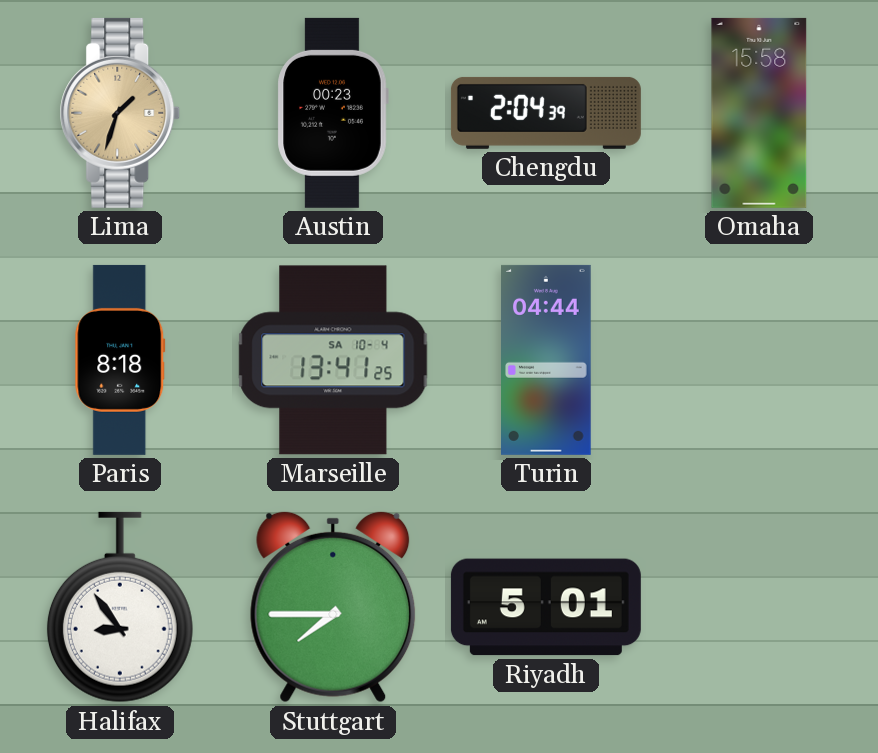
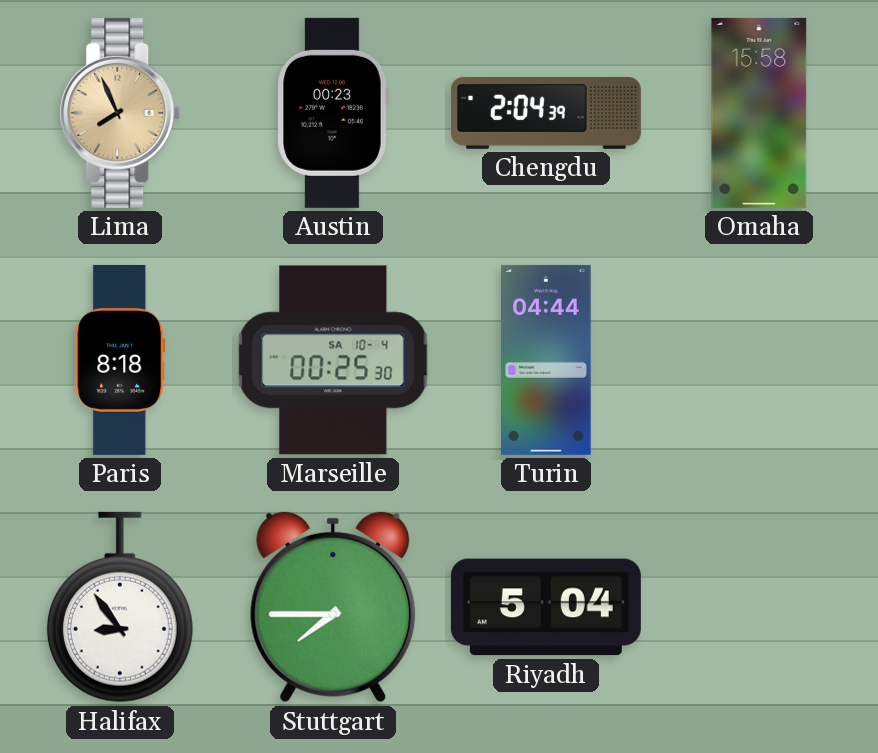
Lima: 1:33 -> 7:56
Marseille: 13:41 -> 00:25
Riyadh: 5:01 -> 5:04
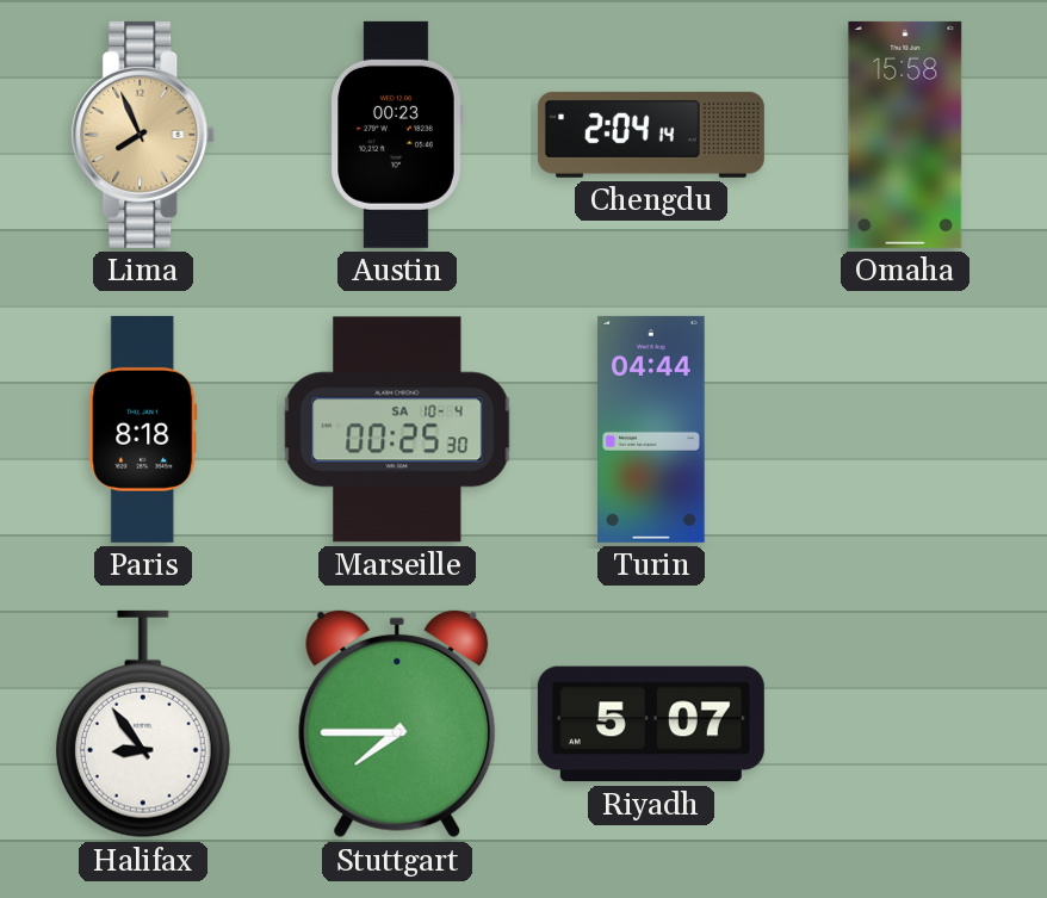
Chengdu: 2:04:39 -> 2:04:14
Riyadh: 5:04 -> 5:07
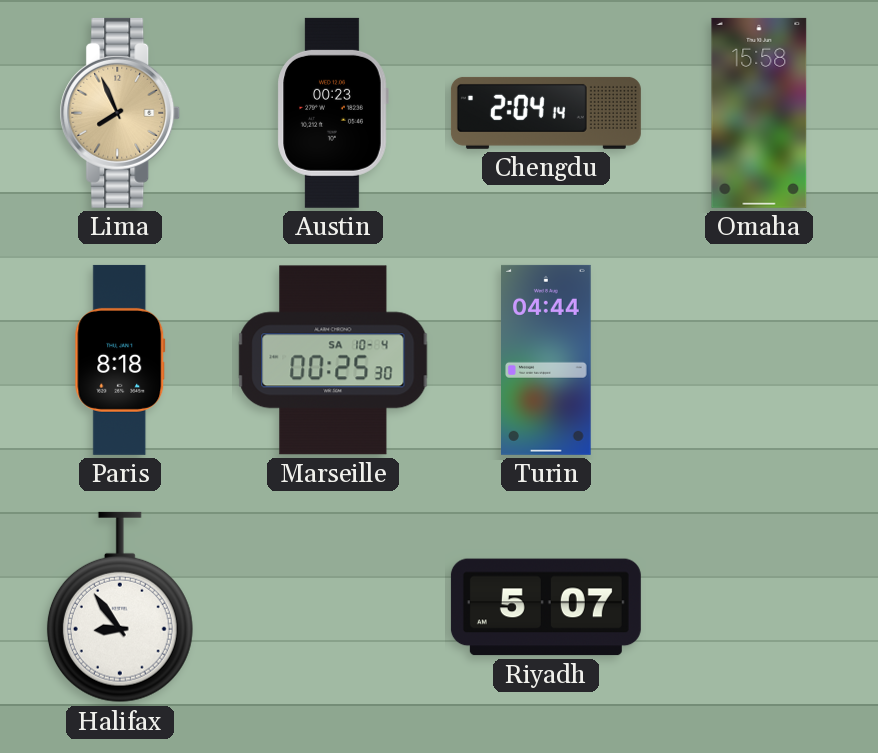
Stuttgart: 7:45 -> none
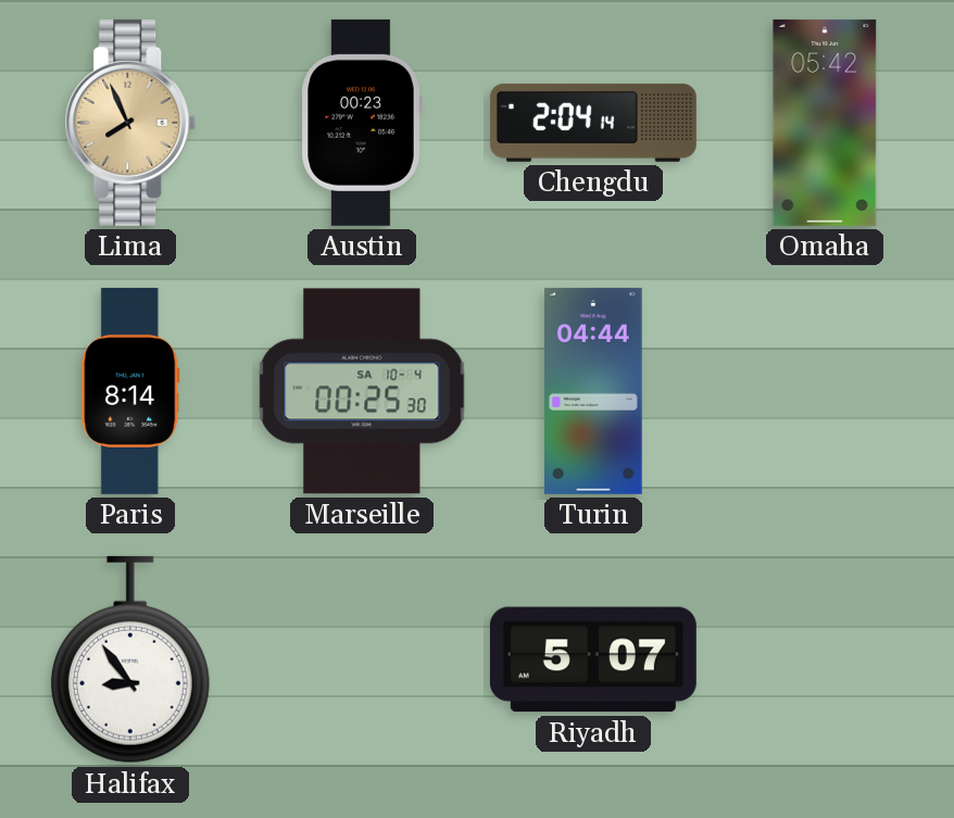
Omaha: 15:58 -> 05:42
Paris: 8:18 -> 8:14
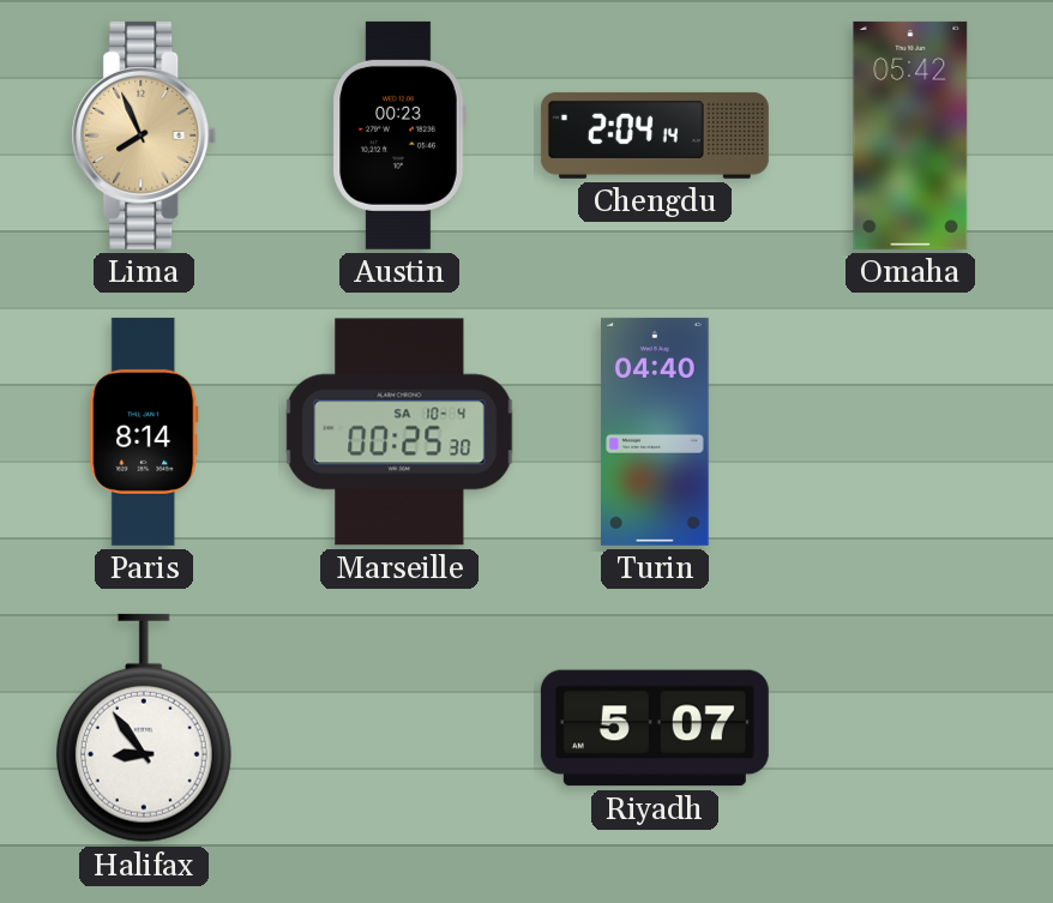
Turin: 04:44 -> 04:40
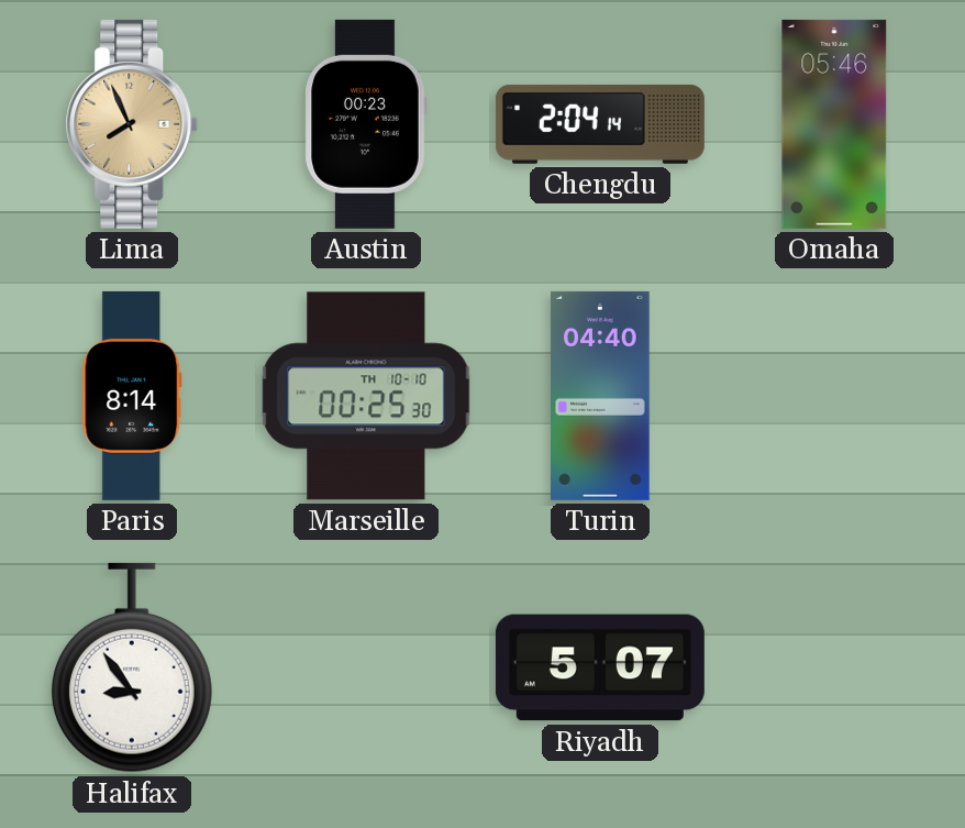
Omaha: 05:42 -> 05:46
Marseille date: SA 10-4 -> TH 10-10
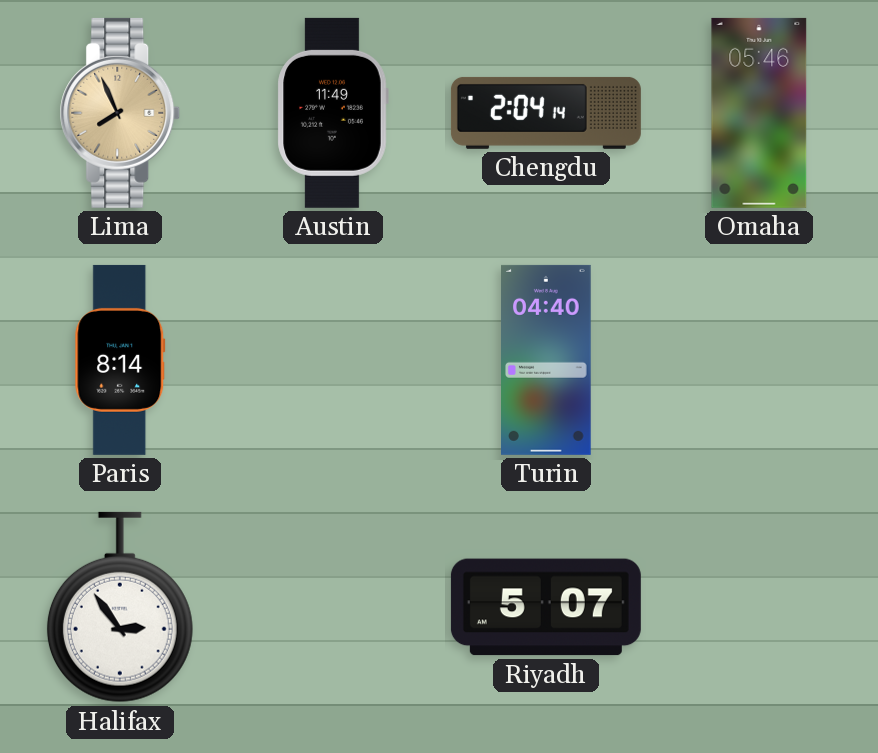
Austin: 00:23 -> 11:49
Marseille: 00:25 -> none
Halifax: 8:54 -> 2:54
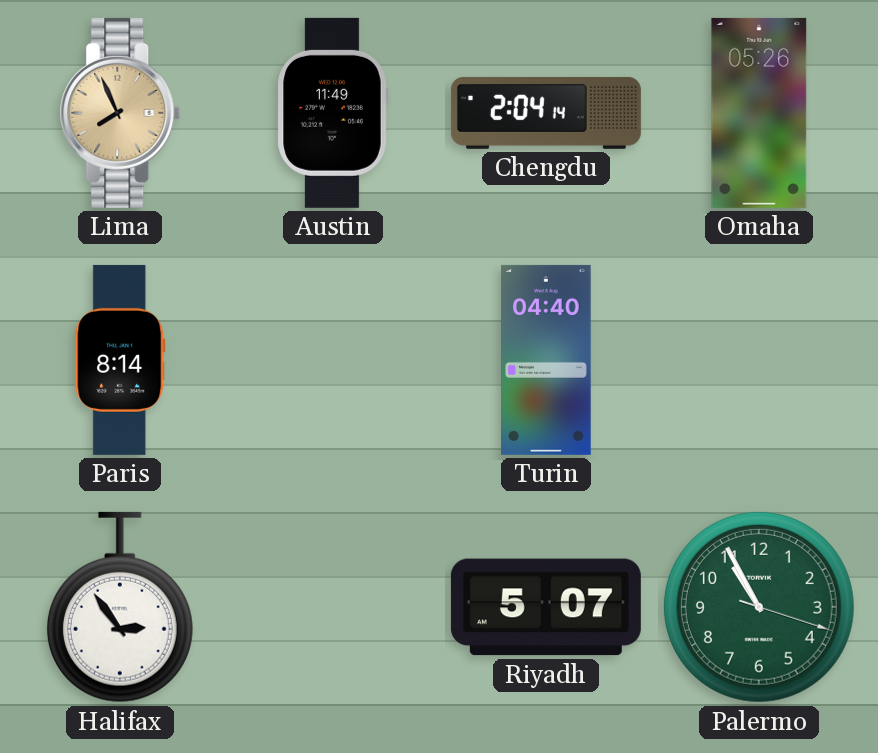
Omaha: 05:46 -> 05:26
Palermo: none -> 10:55
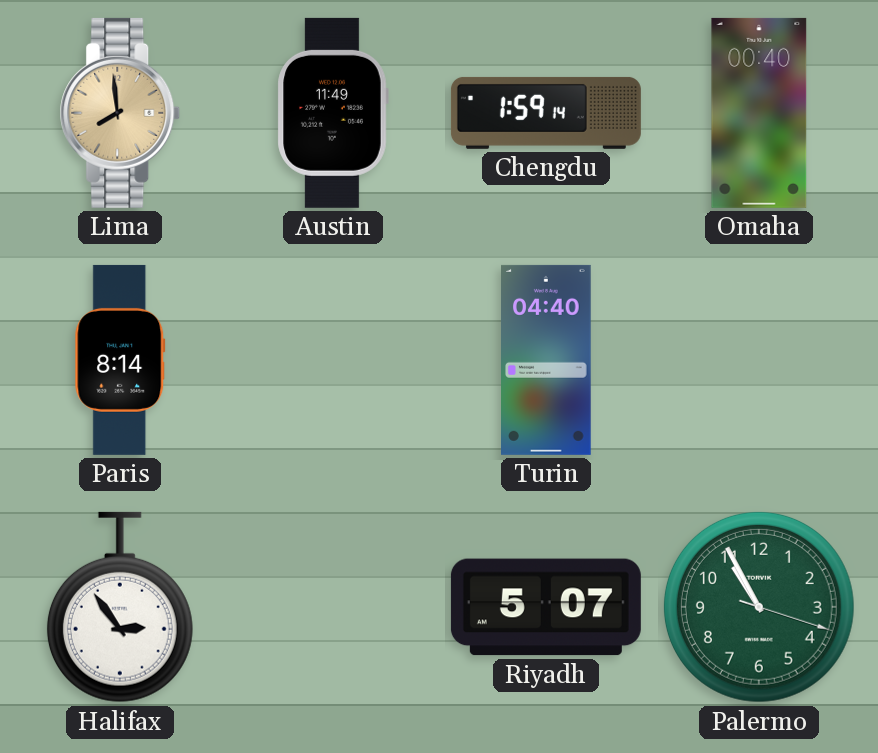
Lima: 7:56 -> 7:59
Chengdu: 2:04 -> 1:59
Omaha: 05:26 -> 00:40
